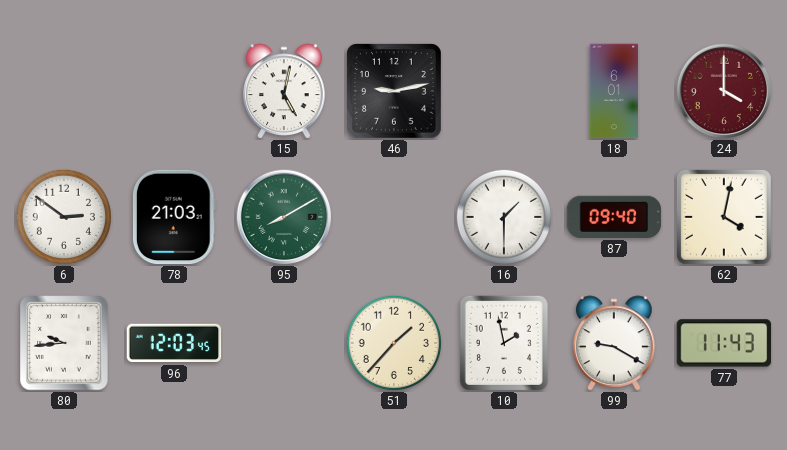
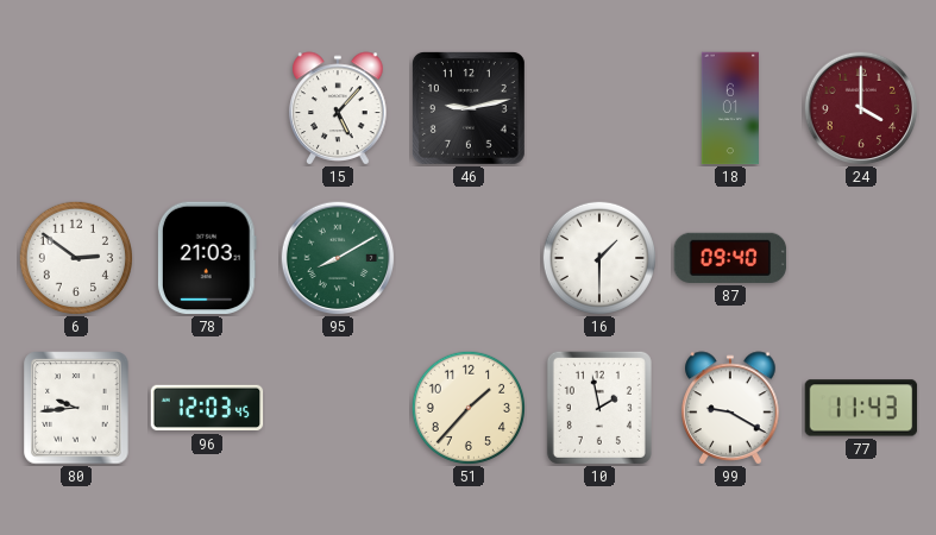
15: 5:02 -> 5:07
62: 4:02 -> none
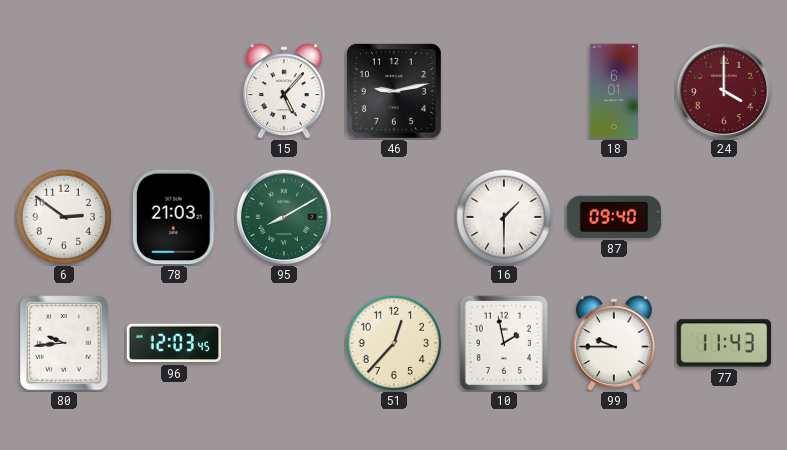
51: 1:37 -> 12:37
99: 9:20 -> 9:45
